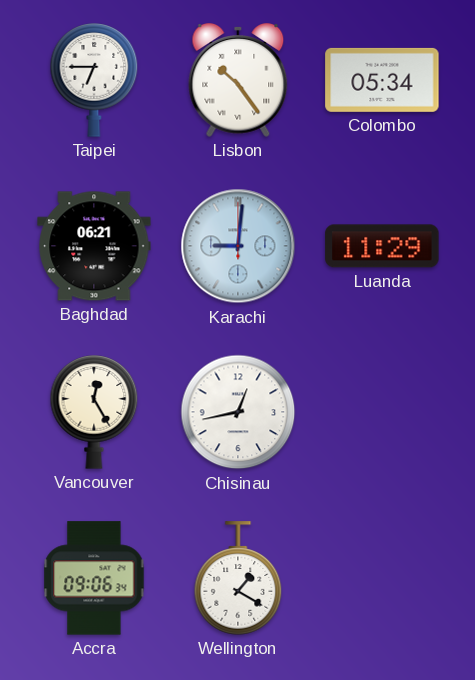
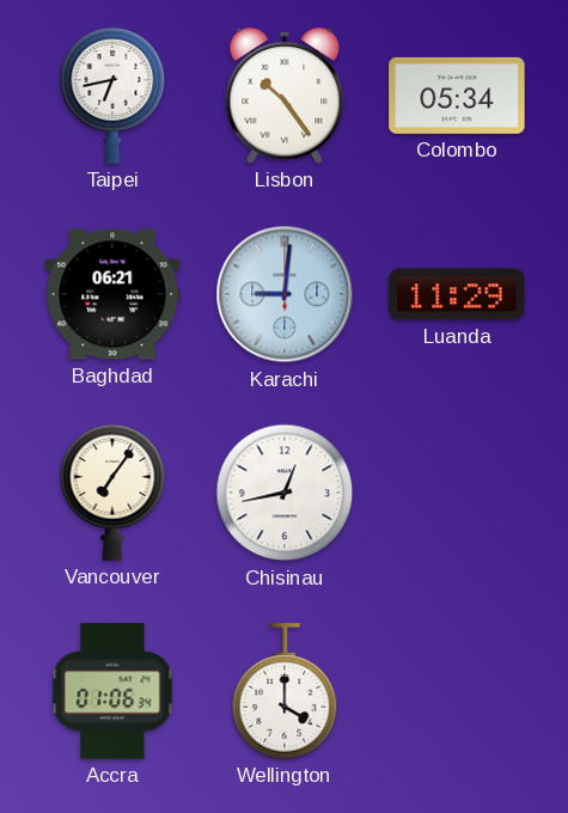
Taipei: 6:45 -> 6:43
Vancouver: 12:25 -> 7:06
Accra: 09:06 -> 01:06
Wellington: 1:20 -> 4:00
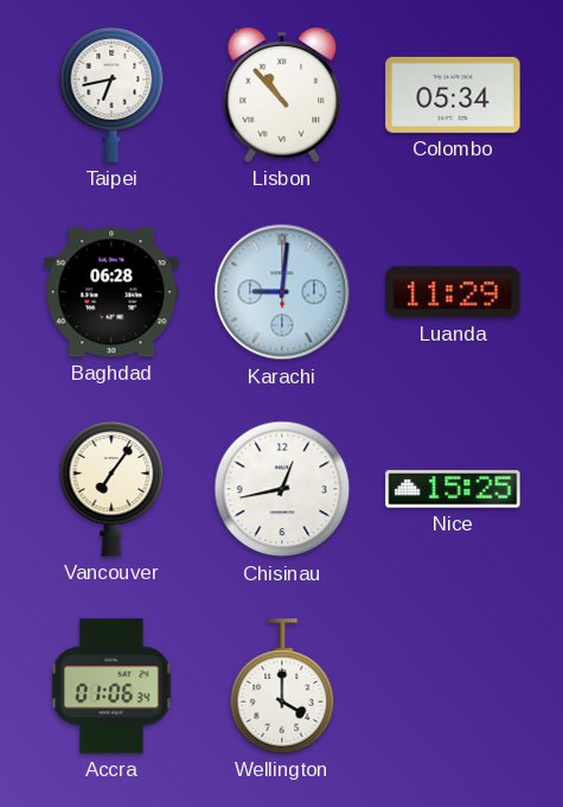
Lisbon: 10:24 -> 10:53
Baghdad: 06:21 -> 06:28
Nice: none -> 15:25
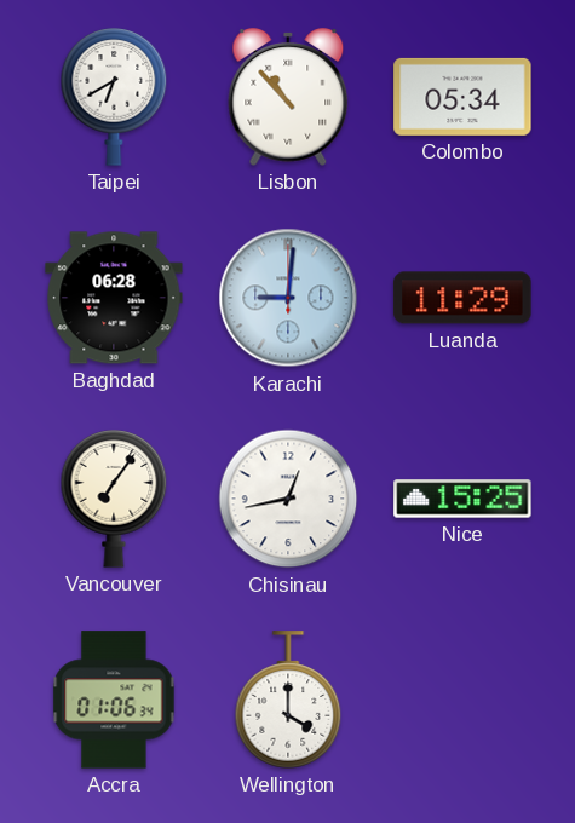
Taipei: 6:43 -> 6:40
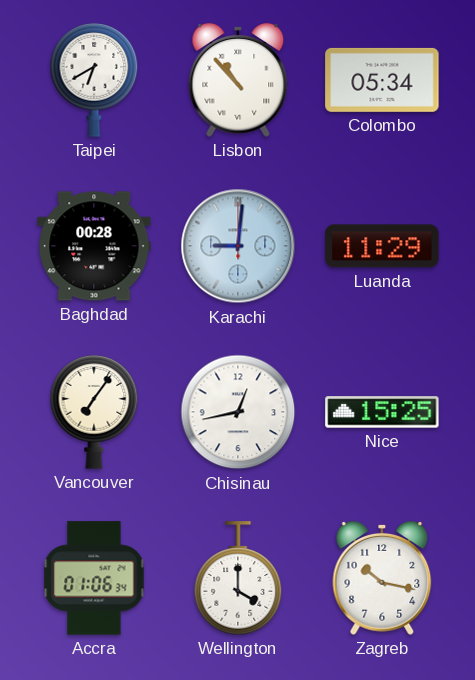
Baghdad: 06:28 -> 00:28
Zagreb: none -> 10:17
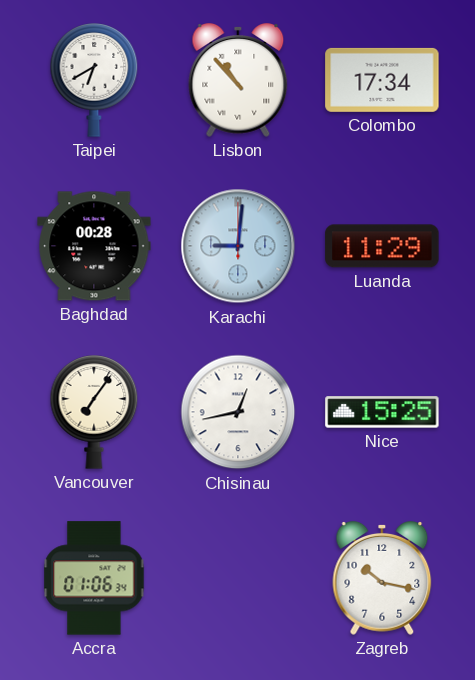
Colombo: 05:34 -> 17:34
Wellington: 4:00 -> none
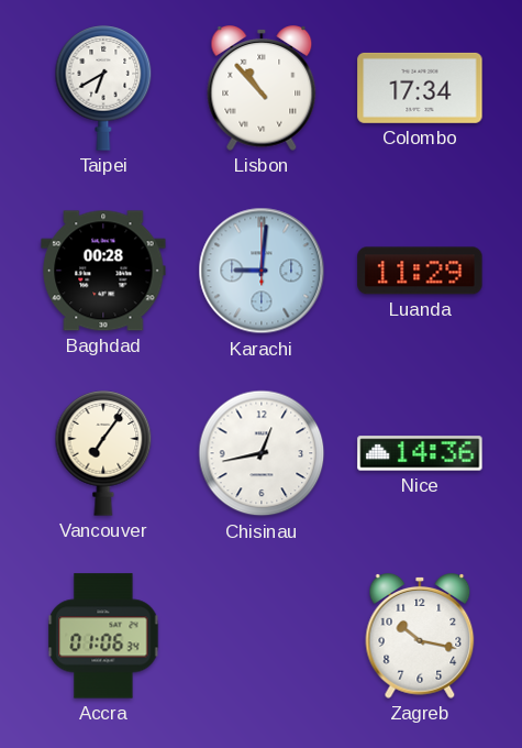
Nice: 15:25 -> 14:36
